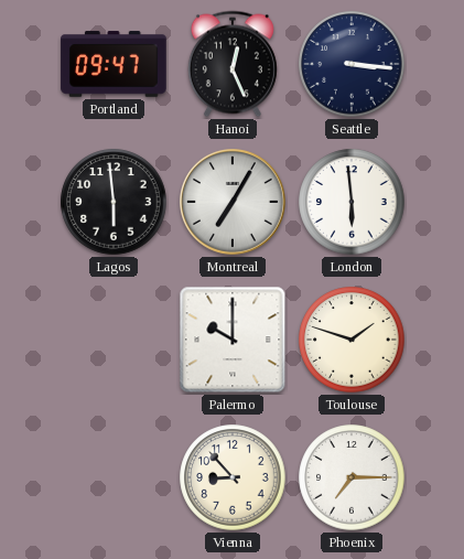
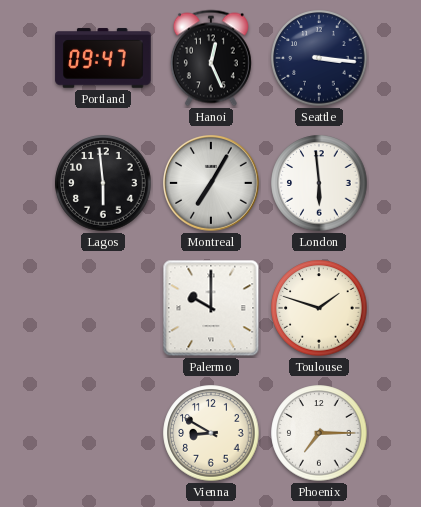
Vienna: 8:53 -> 8:50
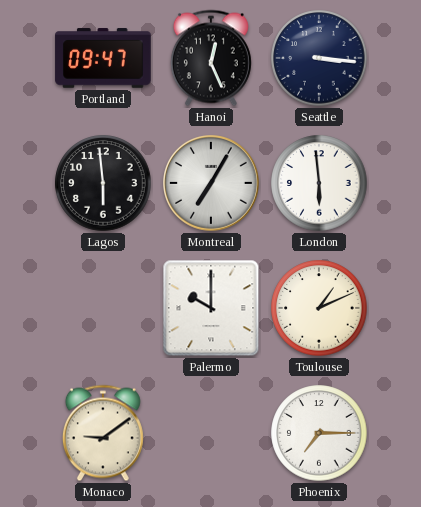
Toulouse: 1:48 -> 1:11
Monaco: none -> 9:09
Vienna: 8:50 -> none
